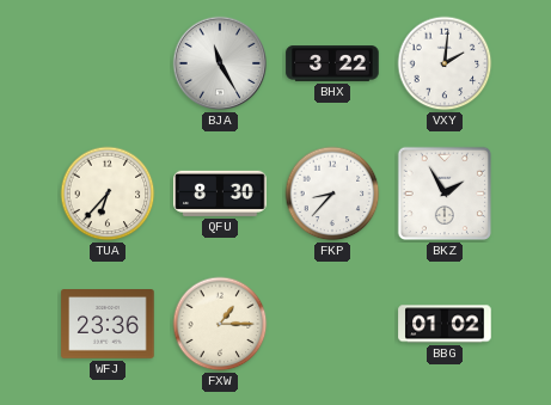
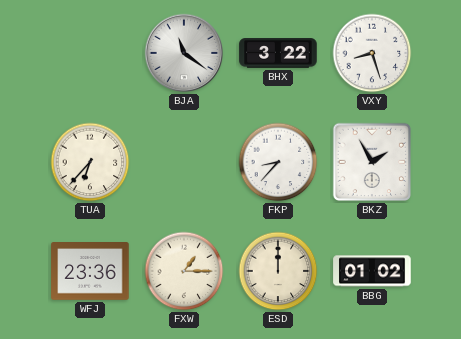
BJA: 11:25 -> 11:21
VXY: 2:01 -> 8:27
QFU: 8:30 -> none
ESD: none -> 12:00
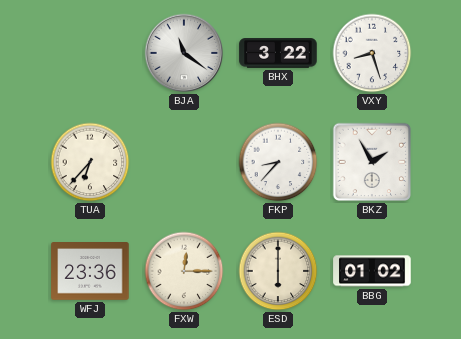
FXW: 1:15 -> 12:15
ESD: 12:00 -> 6:00
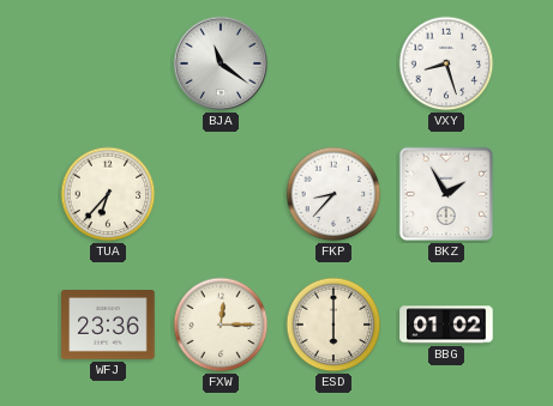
BHX: 3:22 -> none
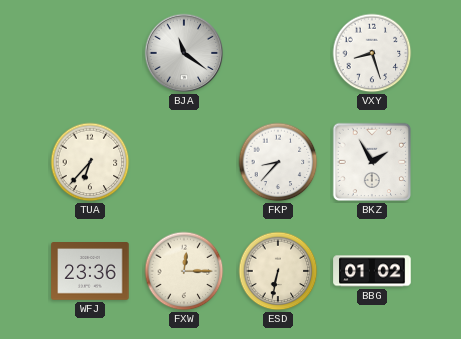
ESD: 6:00 -> 6:32
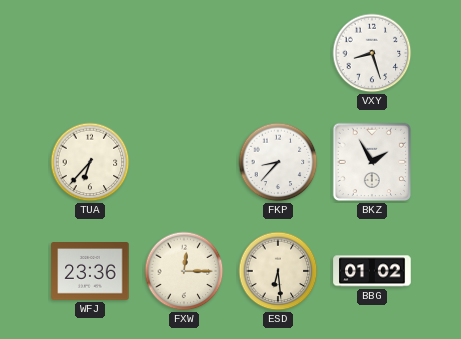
BJA: 11:21 -> none
ESD: 6:32 -> 6:29
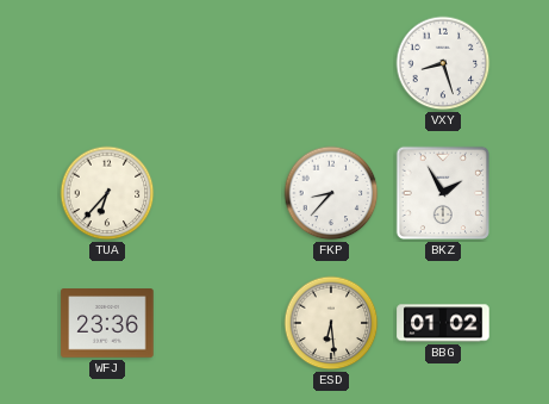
FXW: 12:15 -> none
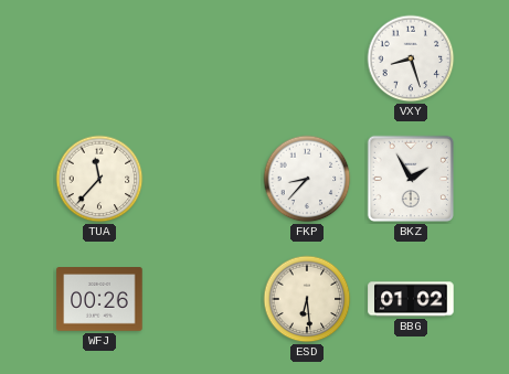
TUA: 6:37 -> 11:37
WFJ: 23:36 -> 00:26
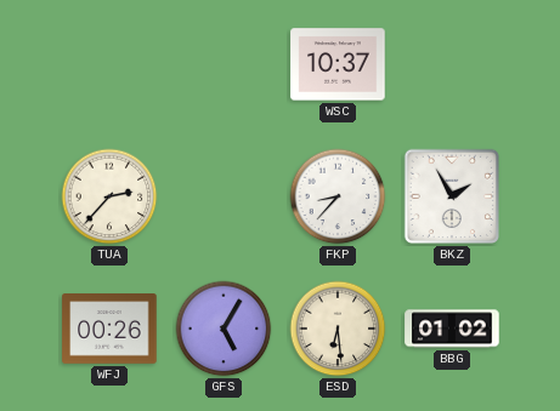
WSC: none -> 10:37
VXY: 8:27 -> none
TUA: 11:37 -> 2:37
GFS: none -> 5:05
